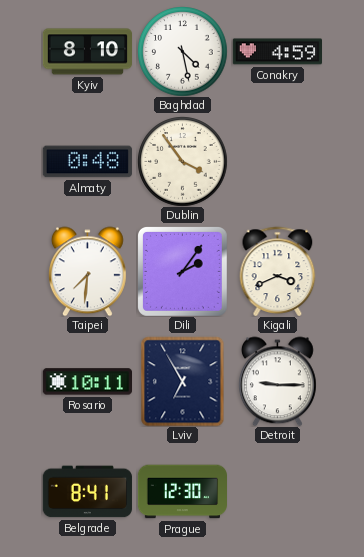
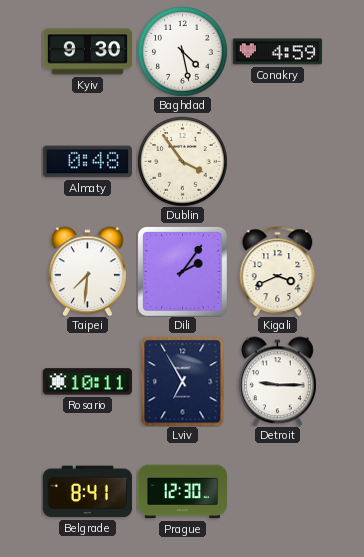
Kyiv: 8:10 -> 9:30
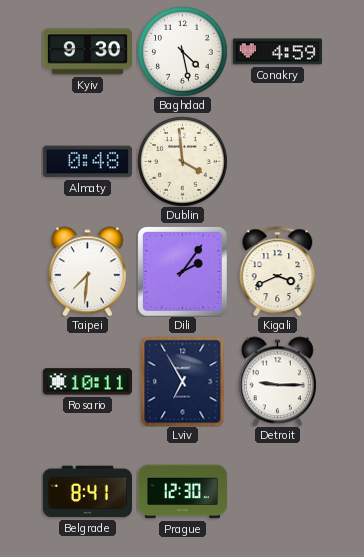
Dublin: 3:54 -> 3:59
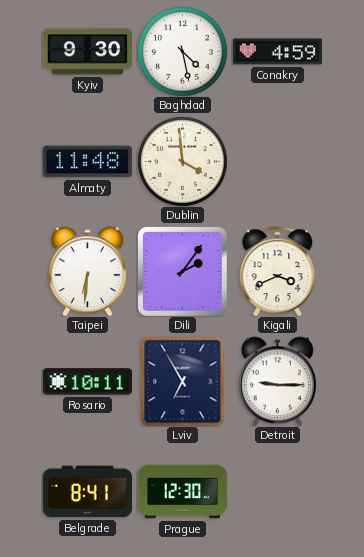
Almaty: 0:48 -> 11:48
Taipei: 7:31 -> 6:31
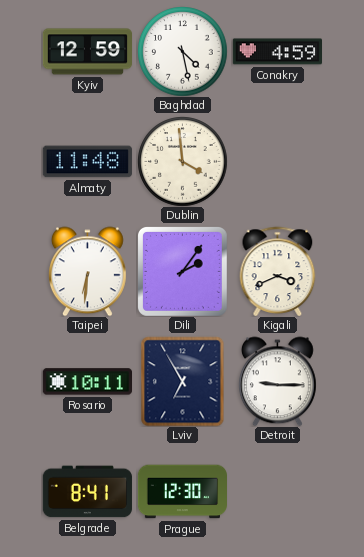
Kyiv: 9:30 -> 12:59
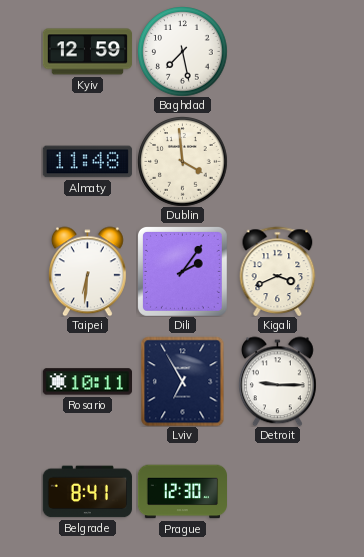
Baghdad: 4:28 -> 7:28
Conakry: 4:59 -> none
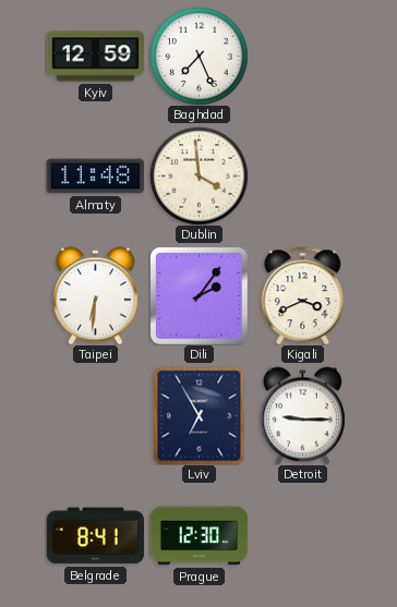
Baghdad: 7:28 -> 7:26
Rosario: 10:11 -> none
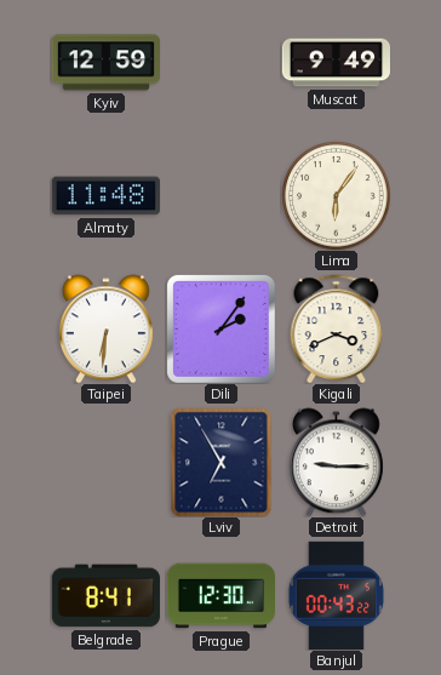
Baghdad: 7:26 -> none
Muscat: none -> 9:49
Dublin: 3:59 -> none
Lima: none -> 6:06
Banjul: none -> 00:43
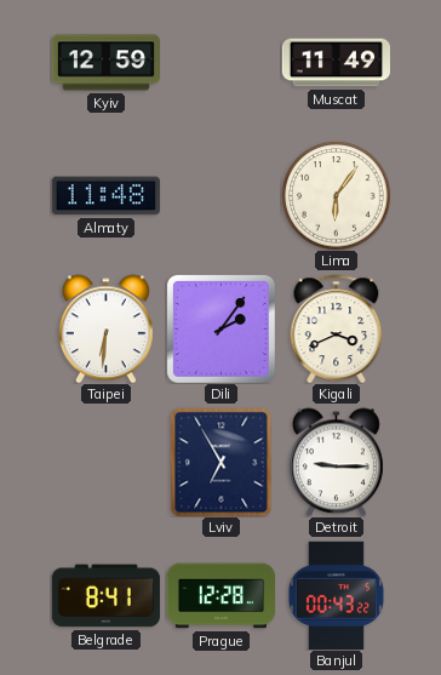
Muscat: 9:49 -> 11:49
Prague: 12:30 -> 12:28
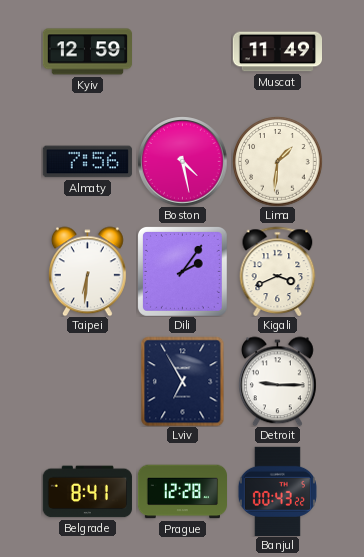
Almaty: 11:48 -> 7:56
Boston: none -> 4:28
Lima: 6:06 -> 1:31
